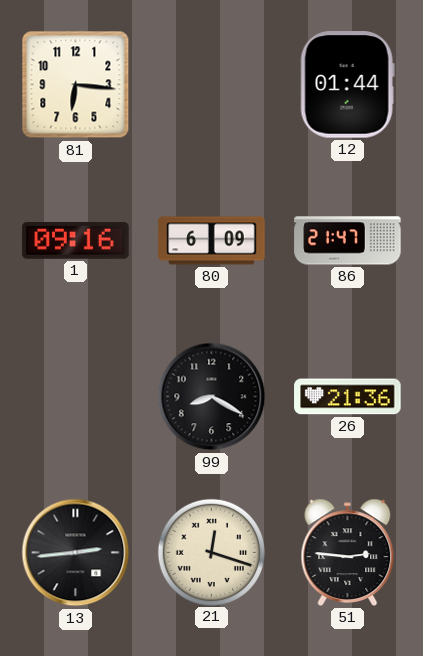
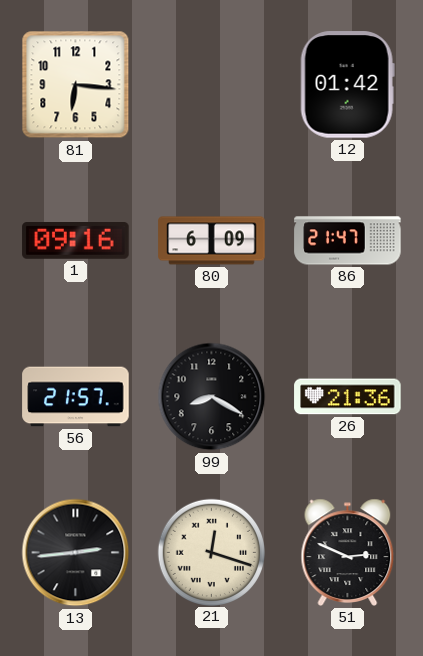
12: 01:44 -> 01:42
56: none -> 21:57
51: 2:46 -> 2:49
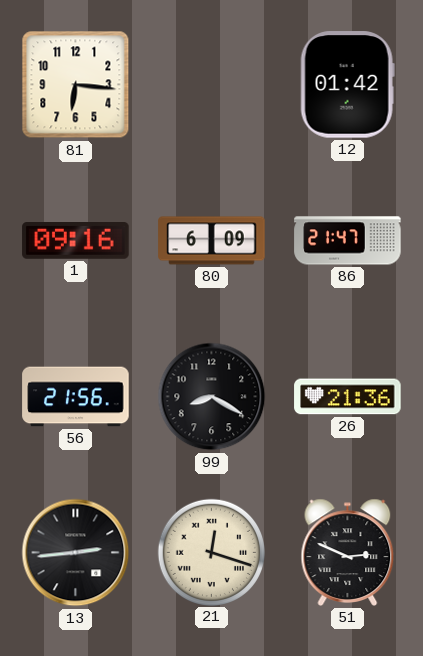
56: 21:57 -> 21:56
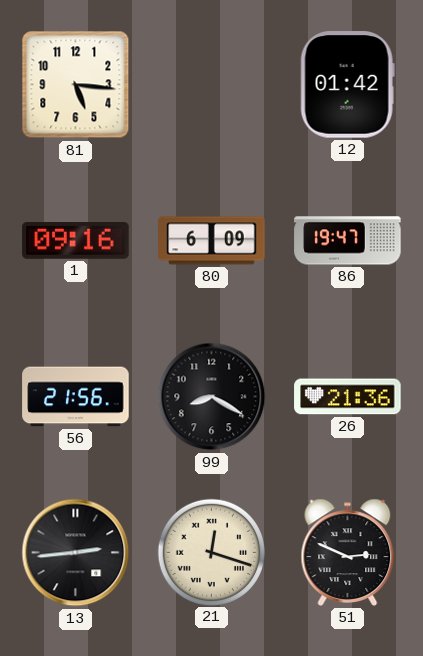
81: 6:16 -> 5:16
86: 21:47 -> 19:47
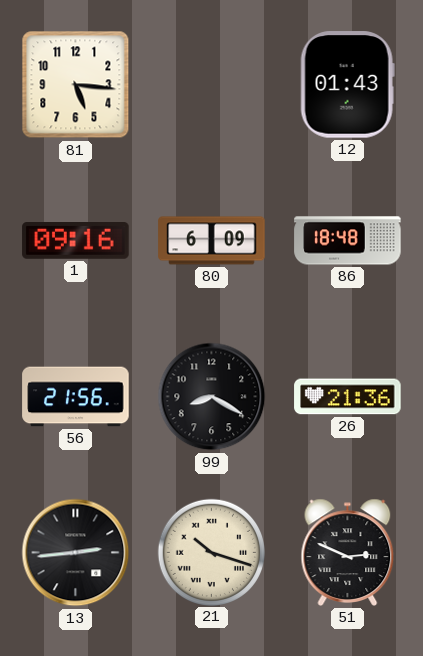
12: 01:42 -> 01:43
86: 19:47 -> 18:48
21: 12:18 -> 10:18
